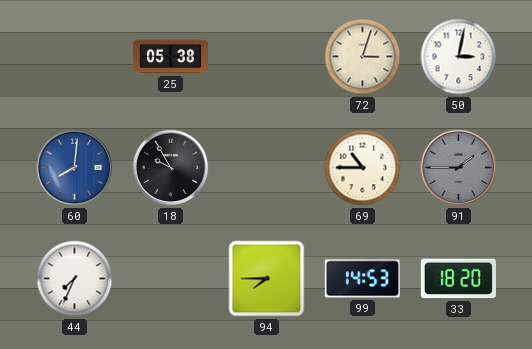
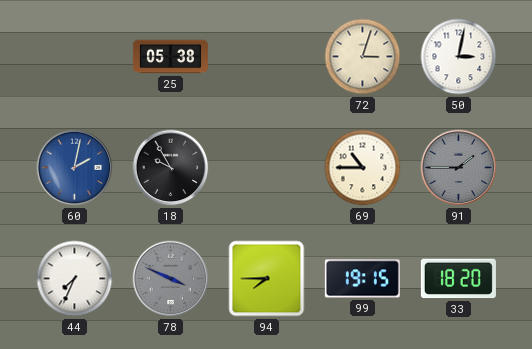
60: 8:01 -> 2:02
78: none -> 3:49
99: 14:53 -> 19:15
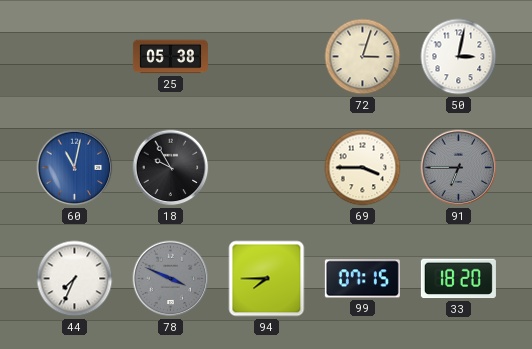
60: 2:02 -> 11:02
69: 10:45 -> 3:45
91: 1:45 -> 6:45
99: 19:15 -> 07:15
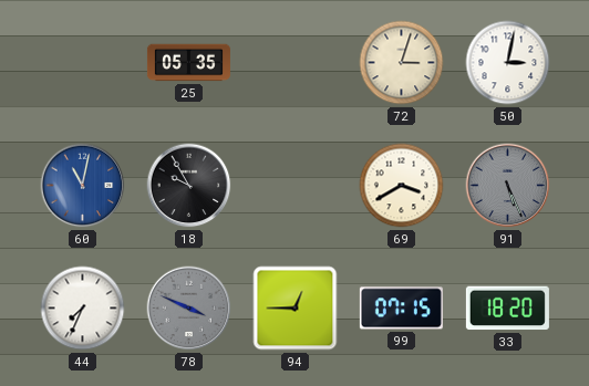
25: 05:38 -> 05:35
69: 3:45 -> 3:40
91: 6:45 -> 5:26
94: 7:45 -> 12:45
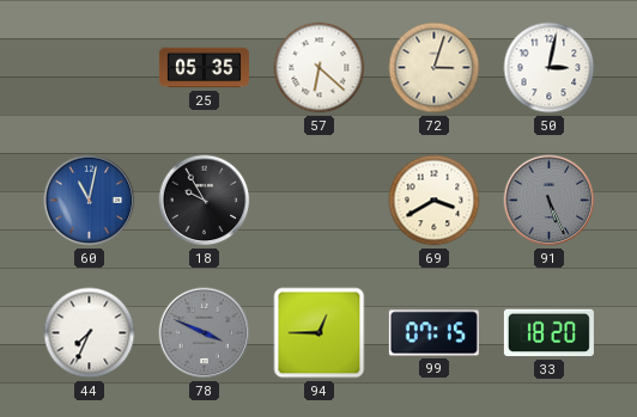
57: none -> 6:22
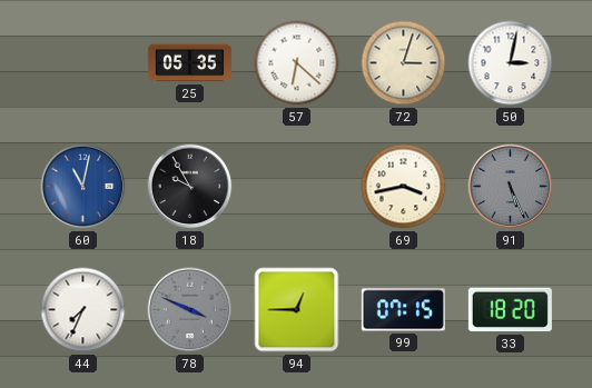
69: 3:40 -> 3:43
